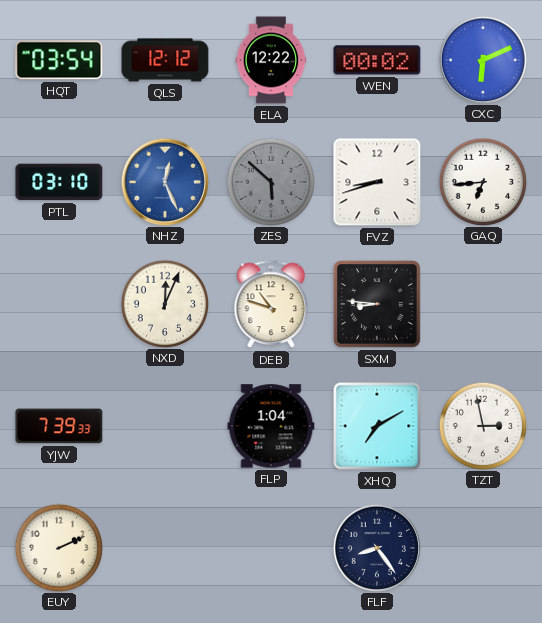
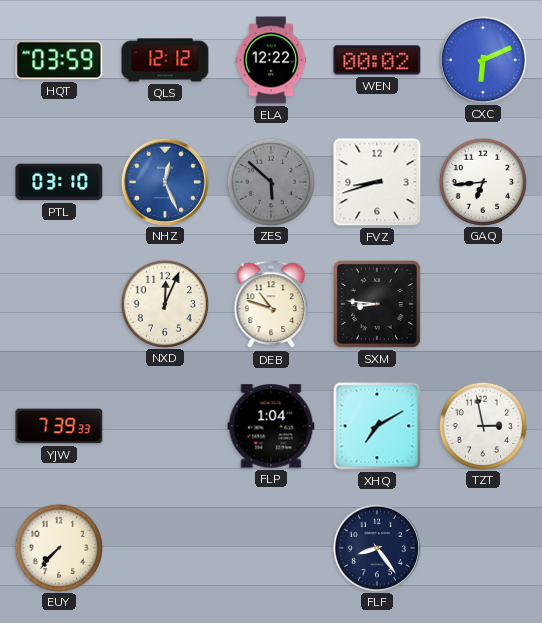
HQT: 03:54 -> 03:59
EUY: 2:11 -> 7:37
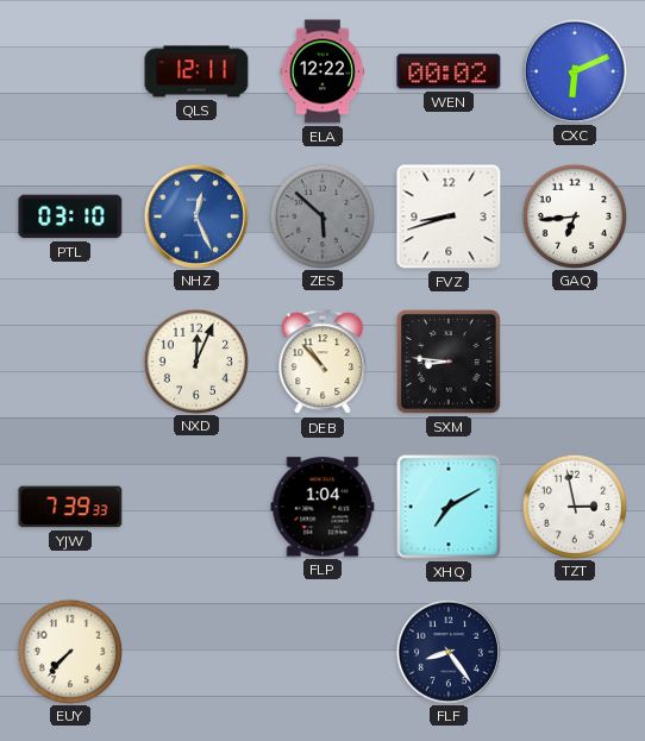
HQT: 03:59 -> none
QLS: 12:12 -> 12:11
DEB: 10:48 -> 10:53
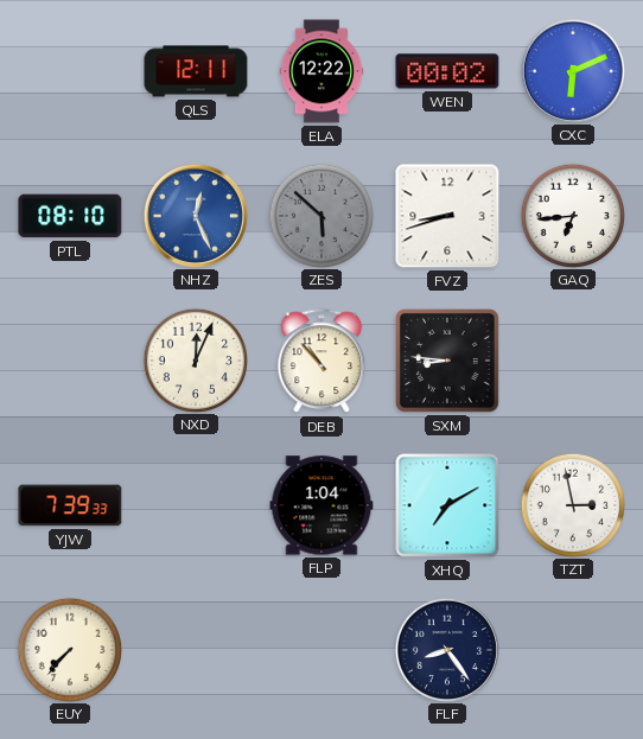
PTL: 03:10 -> 08:10
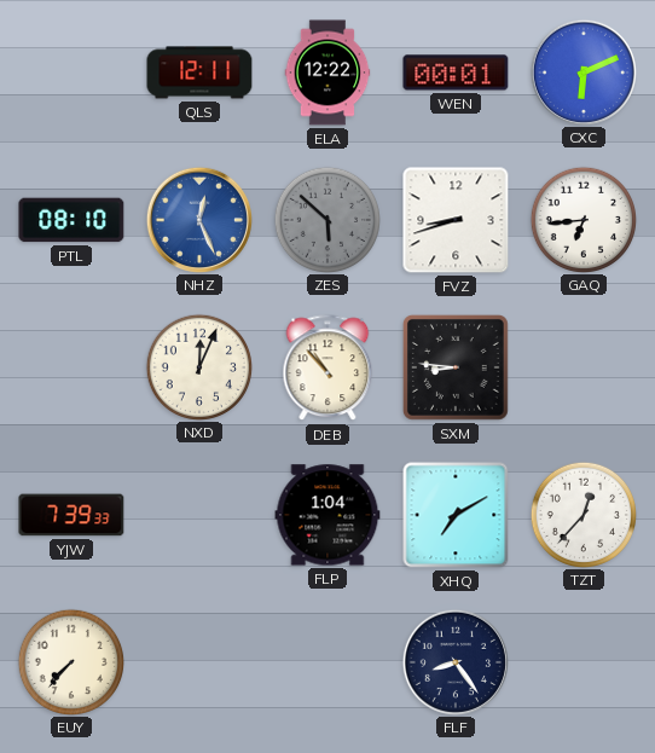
WEN: 00:02 -> 00:01
TZT: 2:58 -> 12:37
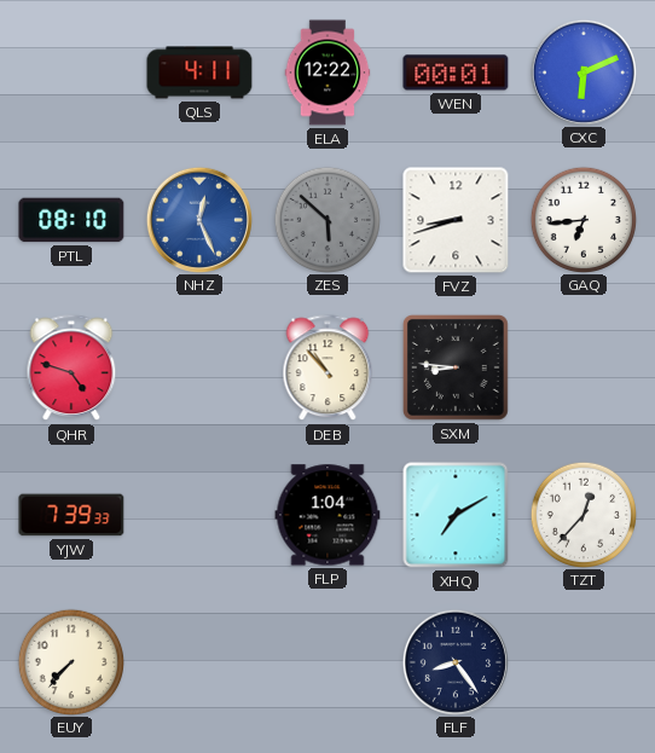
QLS: 12:11 -> 4:11
QHR: none -> 4:48
NXD: 12:04 -> none
